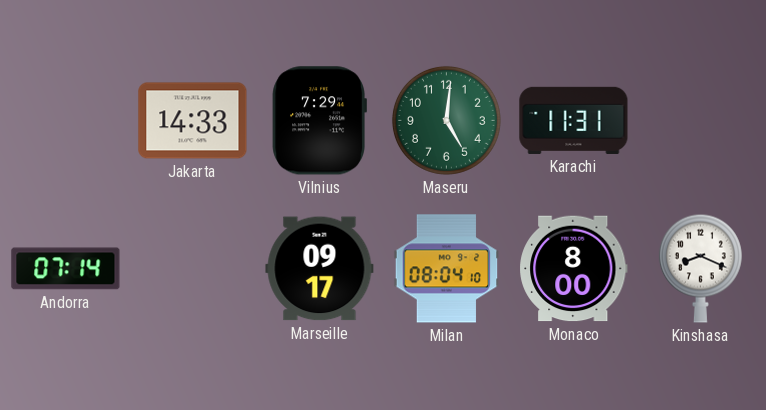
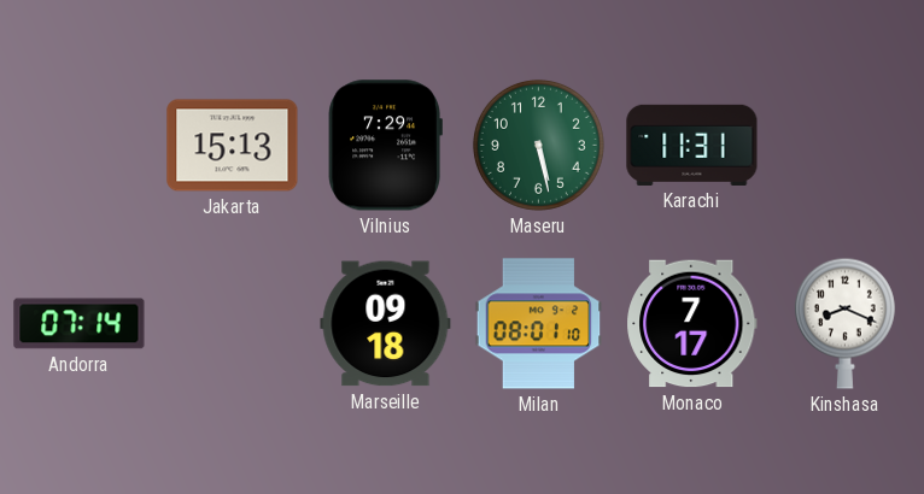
Jakarta: 14:33 -> 15:13
Maseru: 5:01 -> 5:28
Marseille: 09:17 -> 09:18
Milan: 08:04 -> 08:01
Monaco: 8:00 -> 7:17
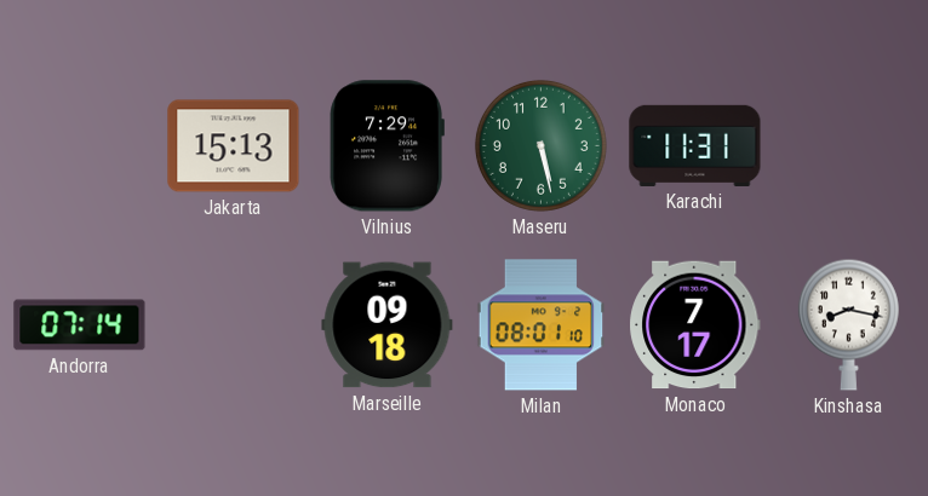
Kinshasa: 8:19 -> 8:17
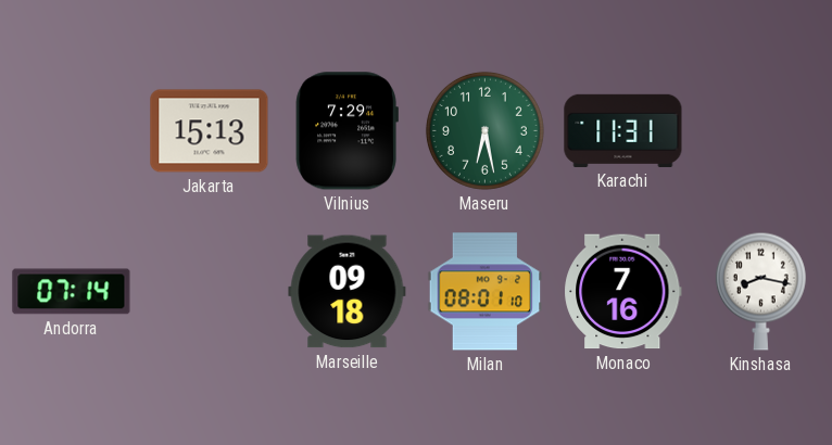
Maseru: 5:28 -> 6:28
Monaco: 7:17 -> 7:16
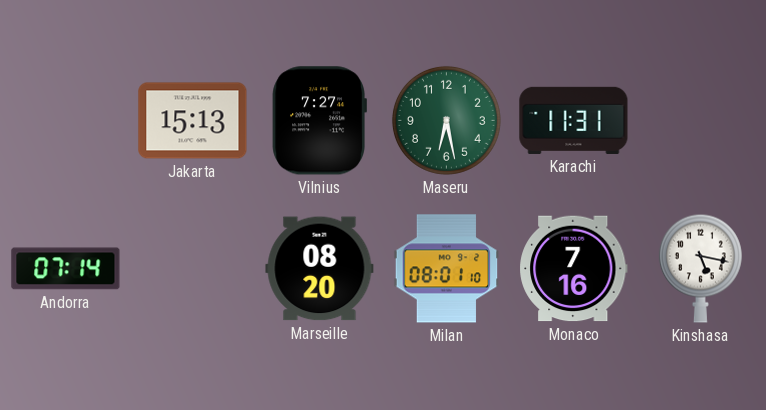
Vilnius: 7:29 -> 7:27
Marseille: 09:18 -> 08:20
Kinshasa: 8:17 -> 5:17
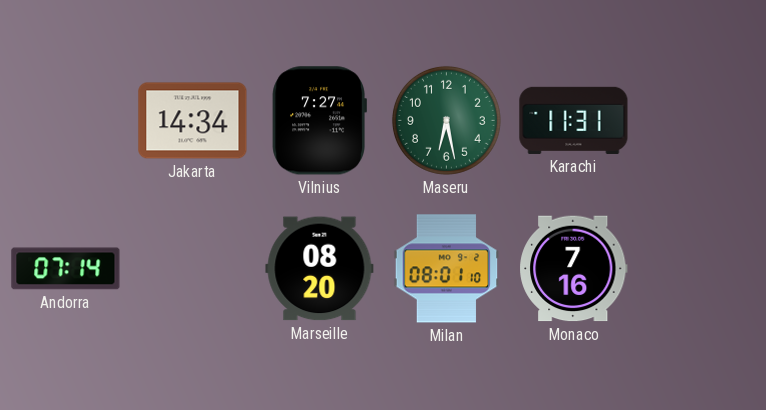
Jakarta: 15:13 -> 14:34
Kinshasa: 5:17 -> none
